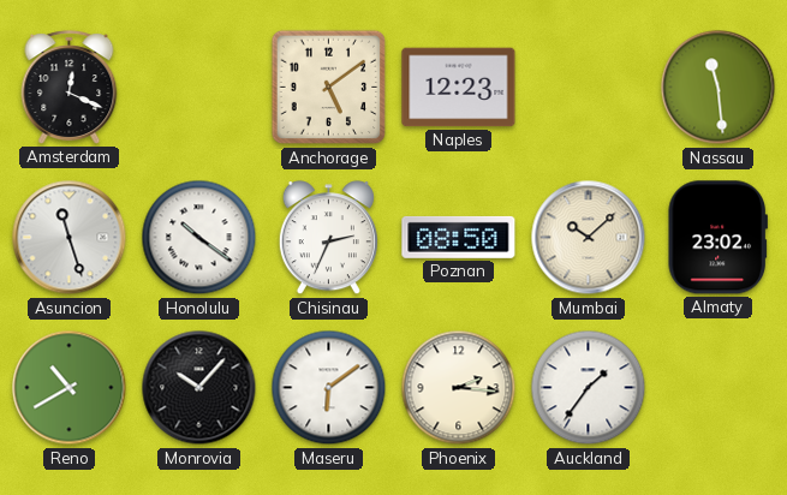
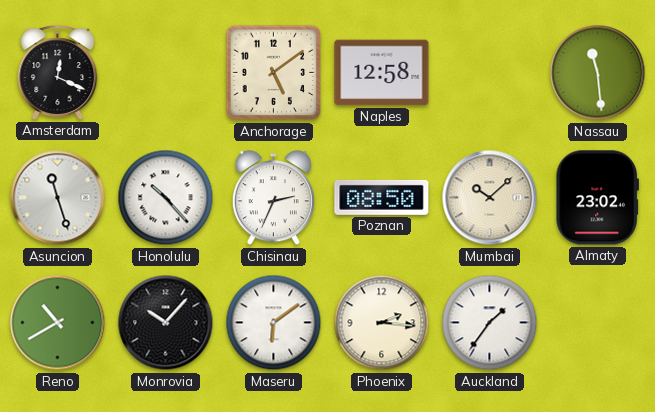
Naples: 12:23 -> 12:58
Honolulu: 10:21 -> 10:23
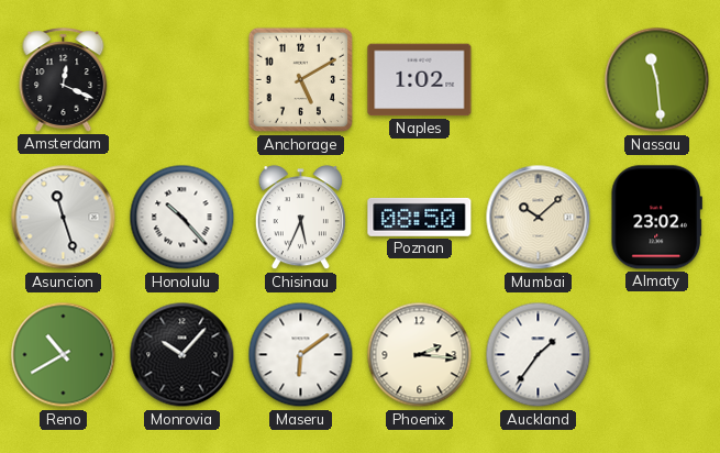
Anchorage: 5:09 -> 5:10
Naples: 12:58 -> 1:02
Chisinau: 2:34 -> 5:34
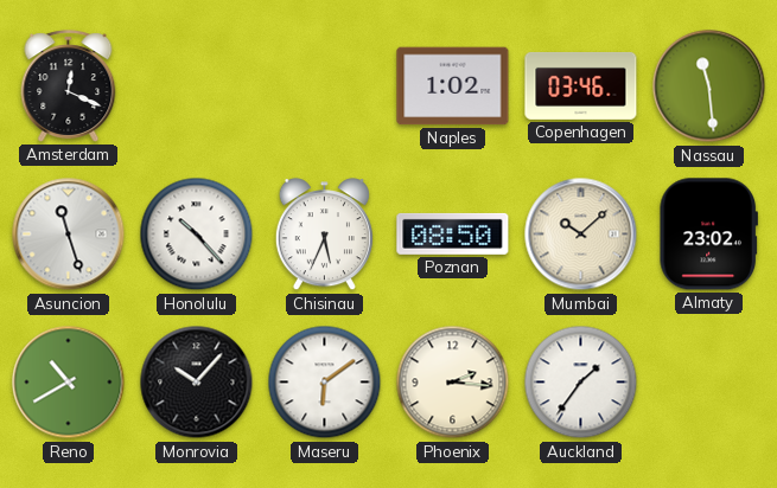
Anchorage: 5:10 -> none
Copenhagen: none -> 03:46
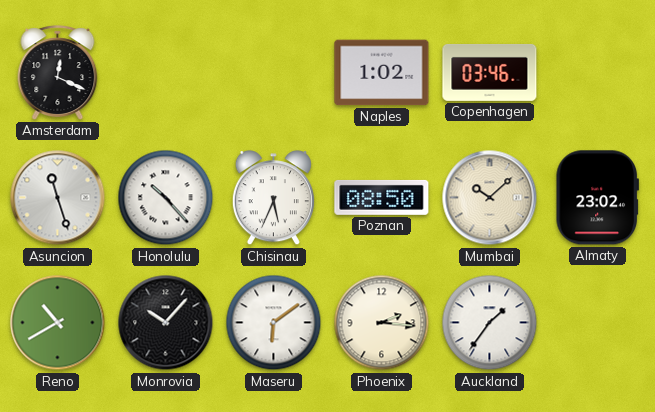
Nassau: 11:29 -> none
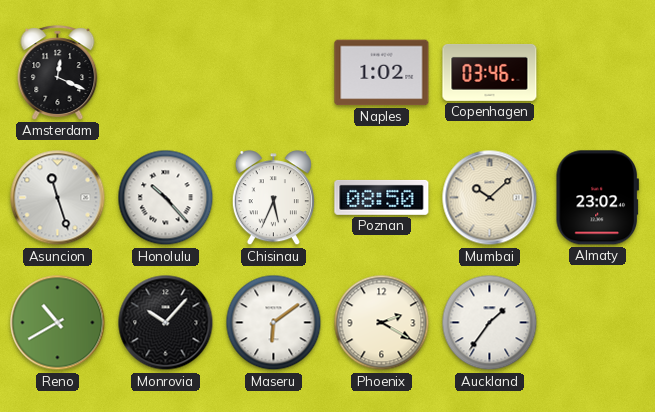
Phoenix: 2:16 -> 2:20
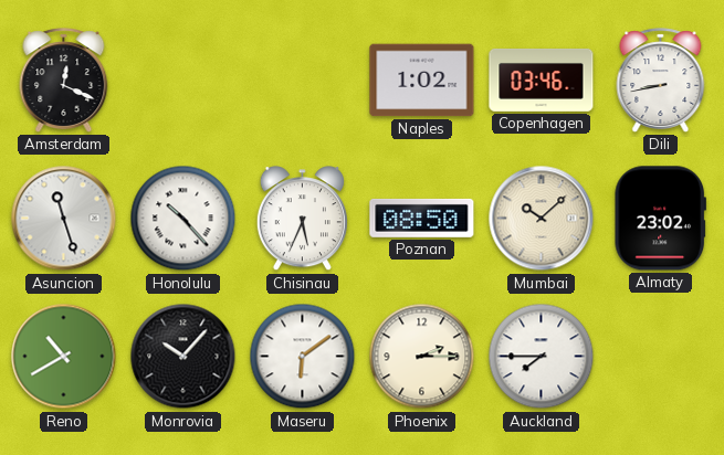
Dili: none -> 8:43
Phoenix: 2:20 -> 2:15
Auckland: 1:36 -> 7:45
